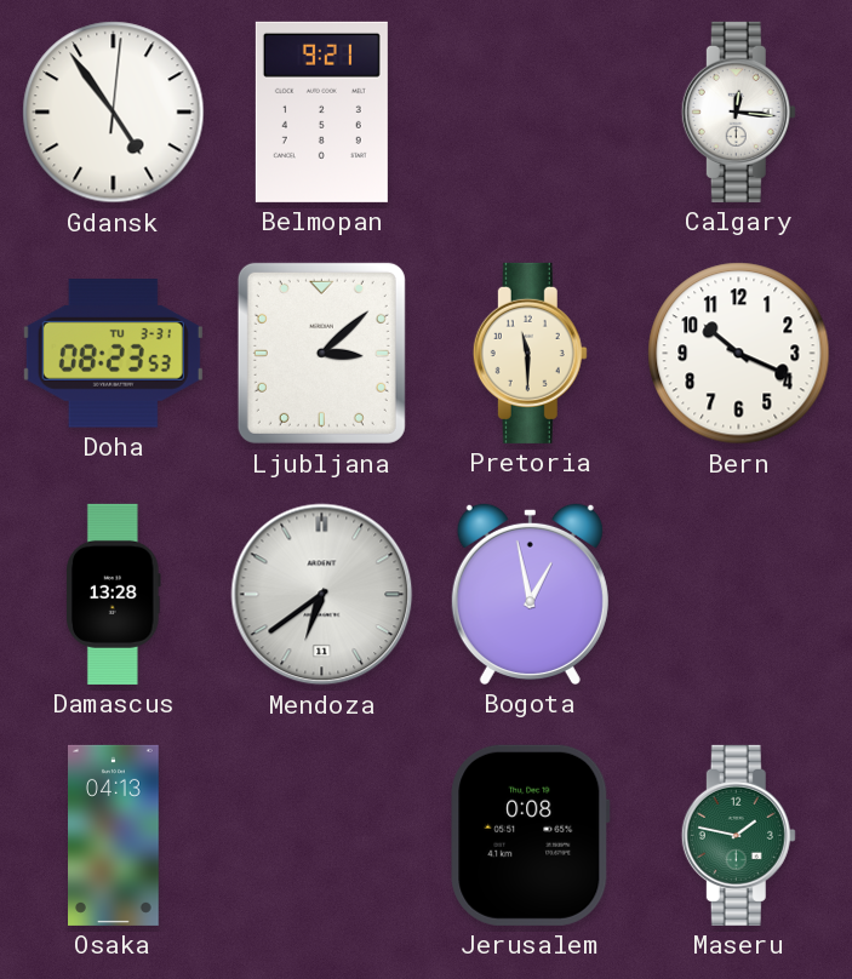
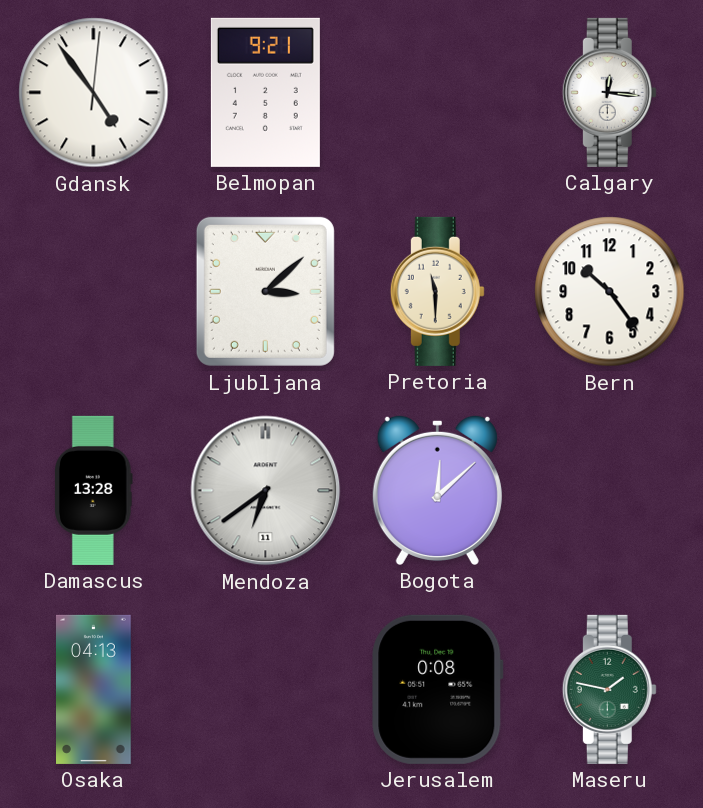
Doha: 08:23 -> none
Bern: 10:19 -> 10:24
Bogota: 12:58 -> 12:08
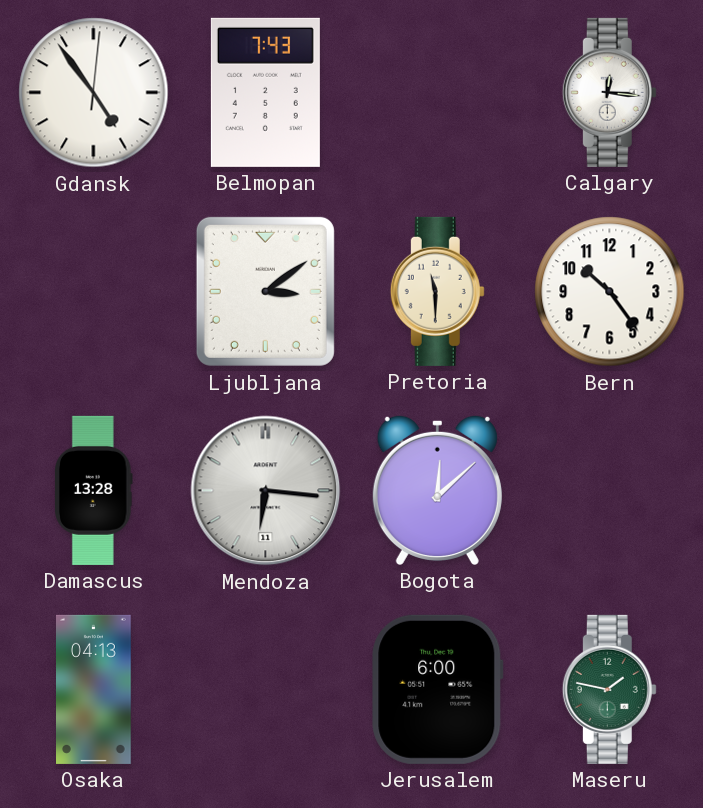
Belmopan: 9:21 -> 7:43
Ljubljana: 3:08 -> 3:09
Mendoza: 6:39 -> 6:16
Jerusalem: 0:08 -> 6:00
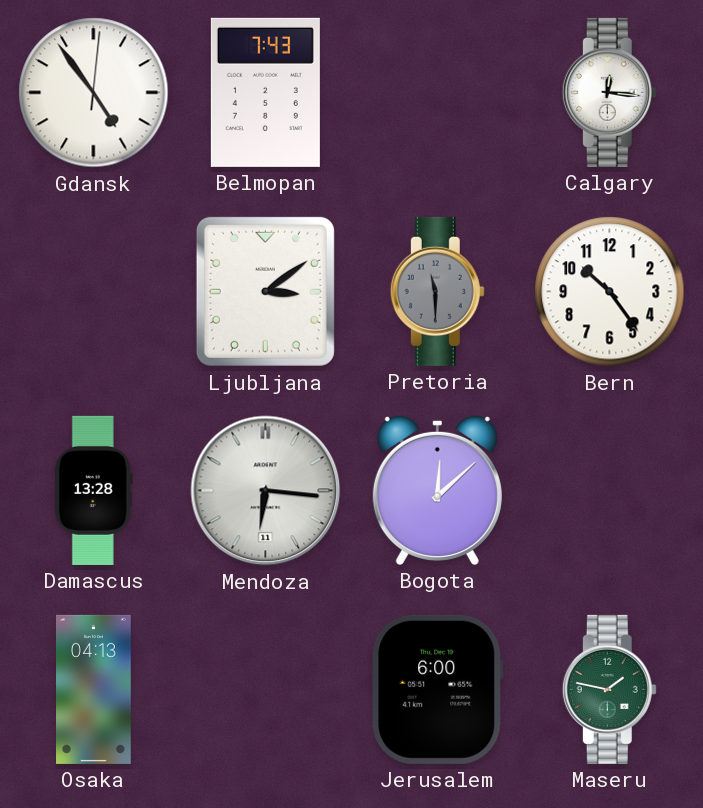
Pretoria dial: cream -> grey
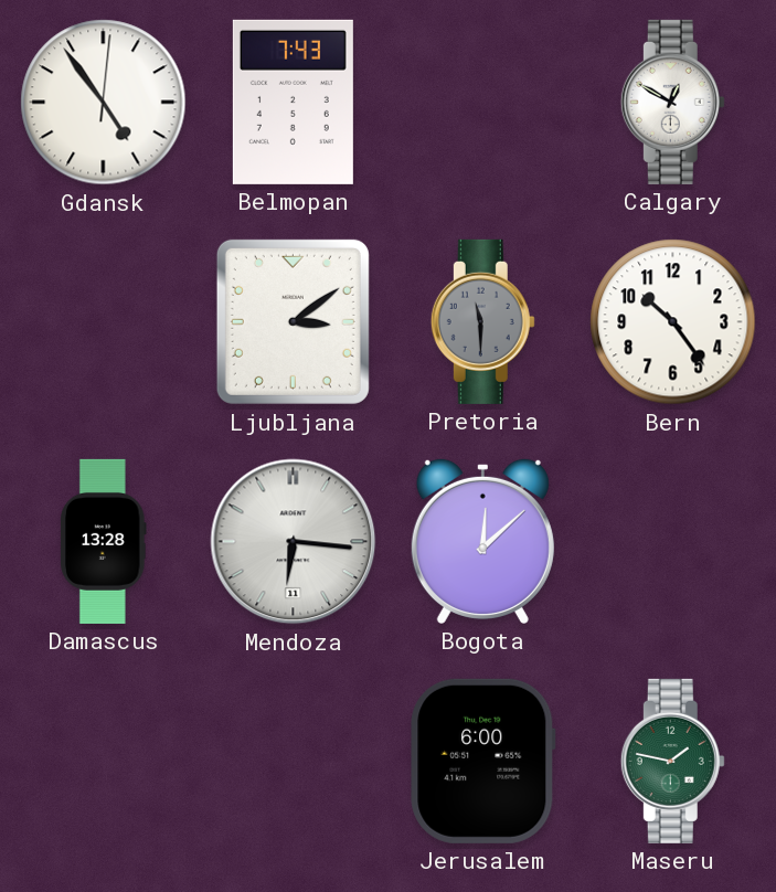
Calgary: 12:16 -> 12:50
Osaka: 04:13 -> none
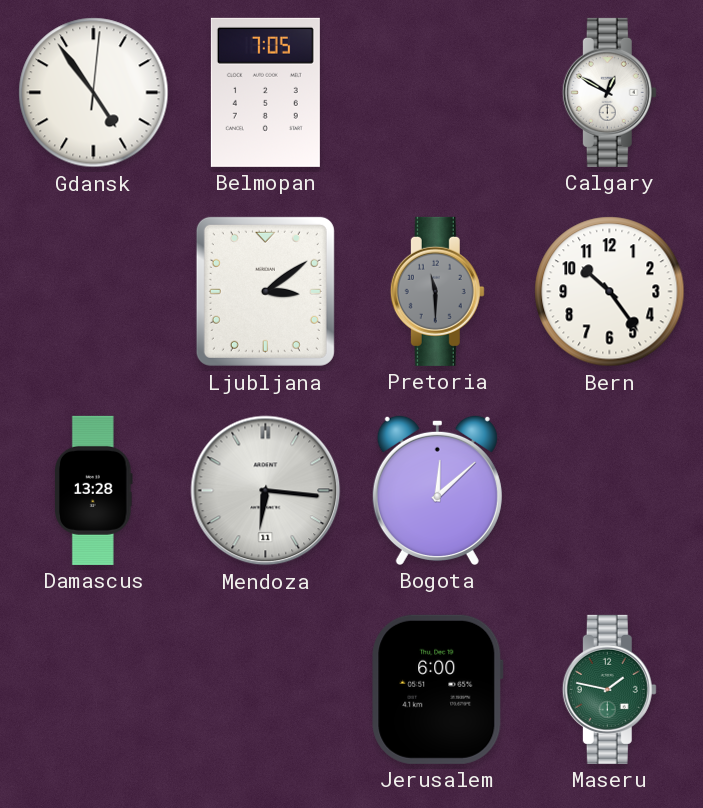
Belmopan: 7:43 -> 7:05
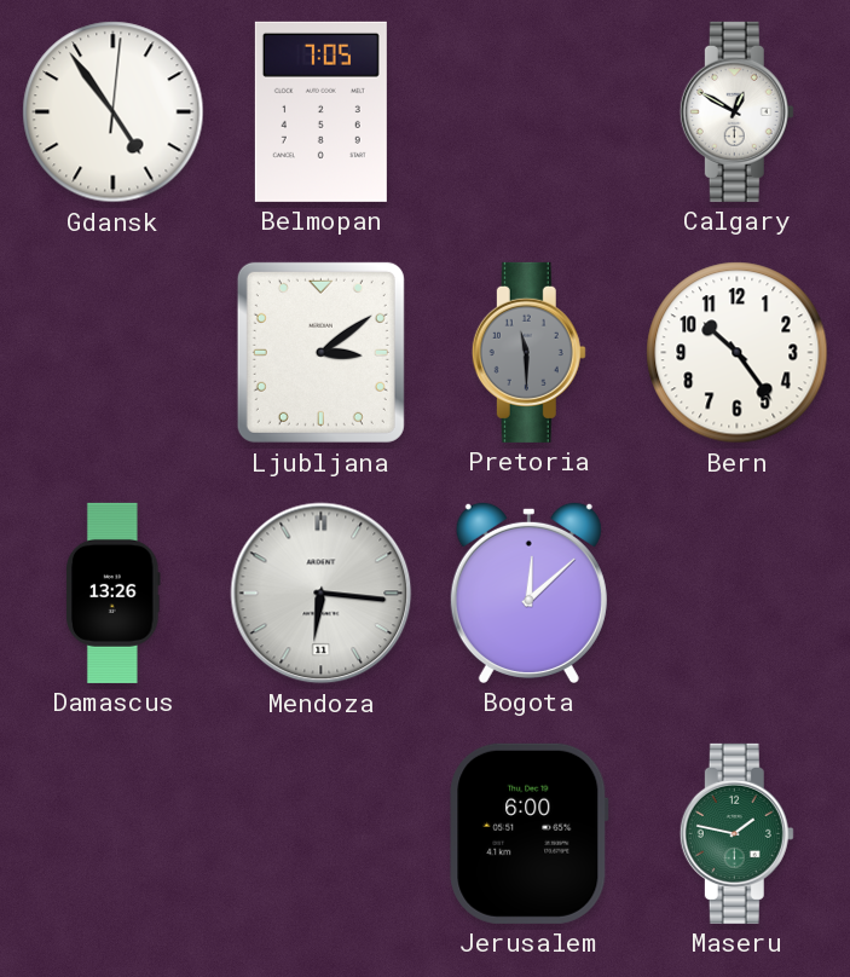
Damascus: 13:28 -> 13:26
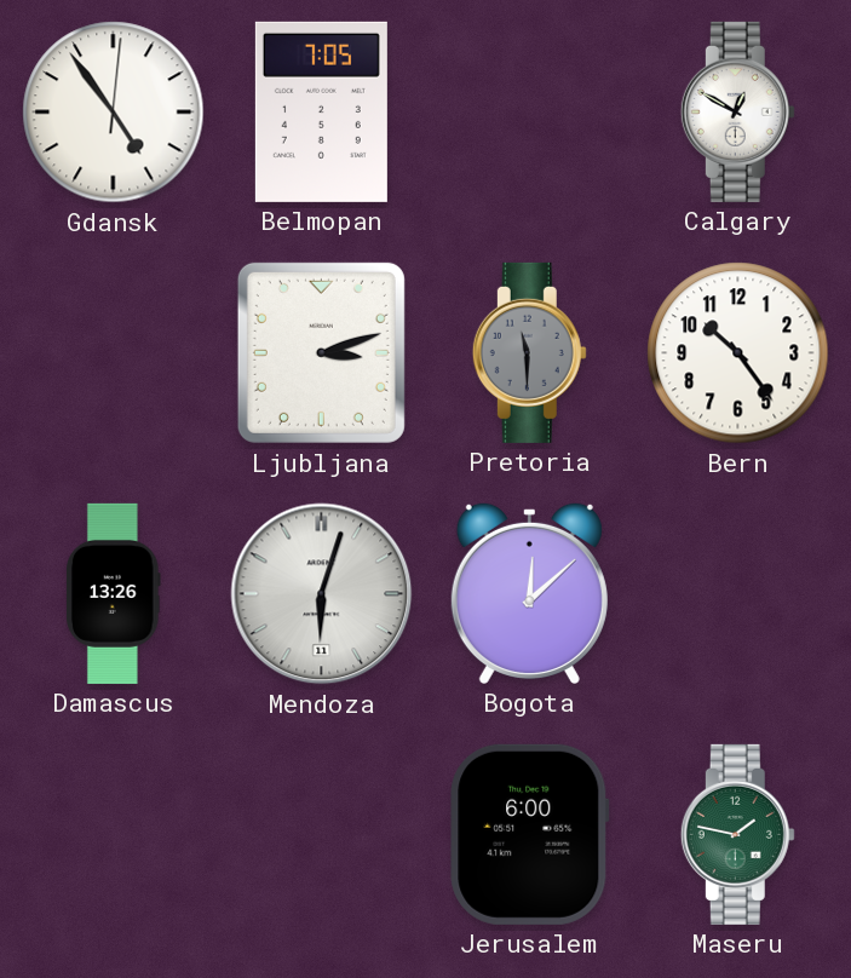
Ljubljana: 3:09 -> 3:12
Mendoza: 6:16 -> 6:03
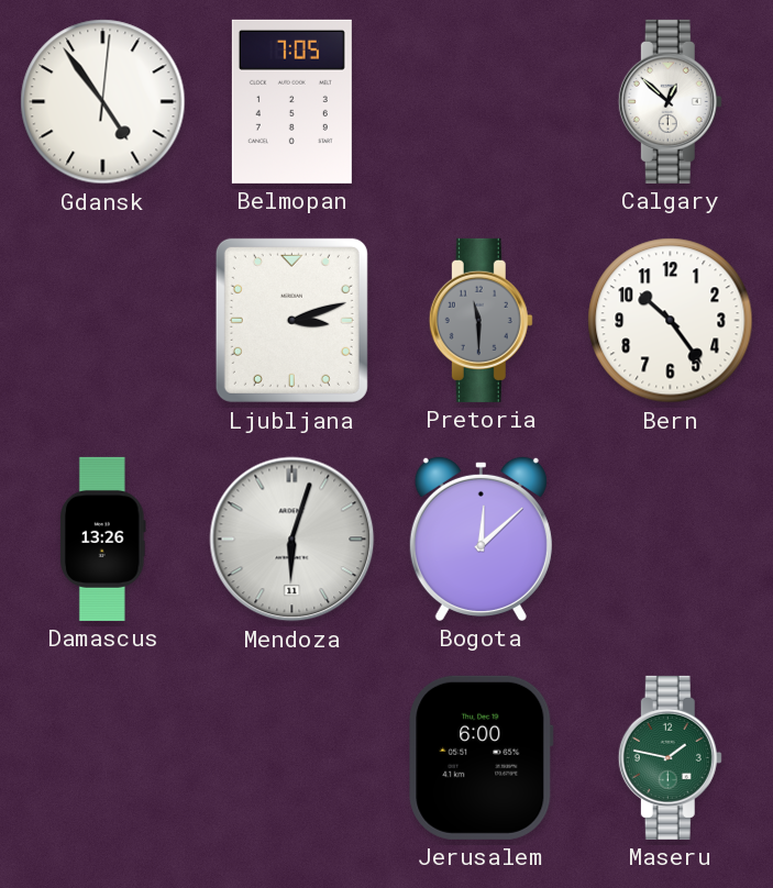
Calgary: 12:50 -> 12:52
